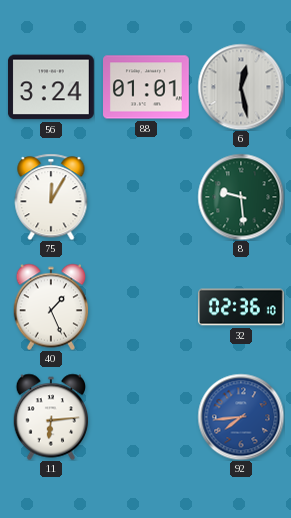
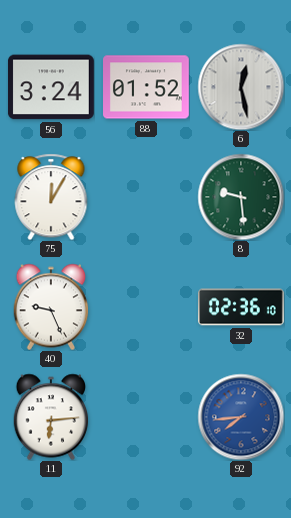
88: 01:01 -> 01:52
40: 1:26 -> 9:26
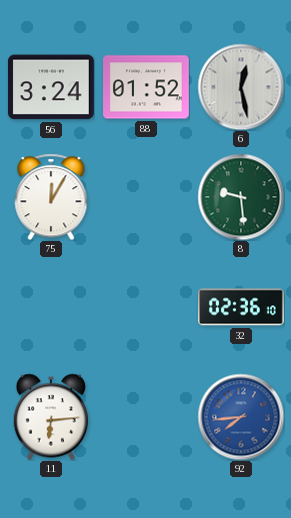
40: 9:26 -> none
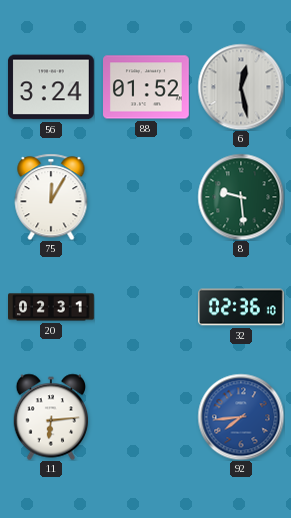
20: none -> 02:31
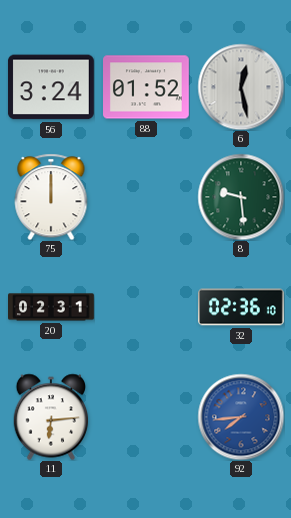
75: 12:05 -> 12:00
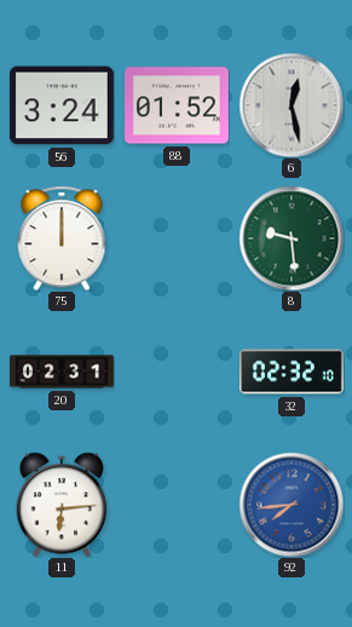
32: 02:36 -> 02:32
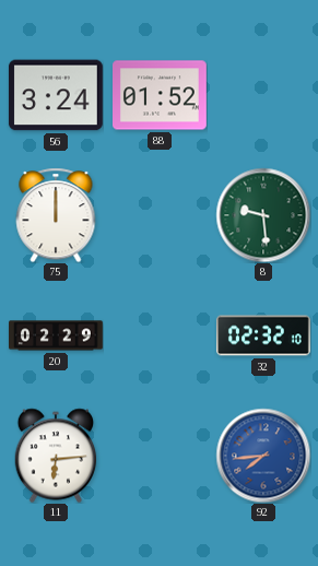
6: 12:28 -> none
20: 02:31 -> 02:29
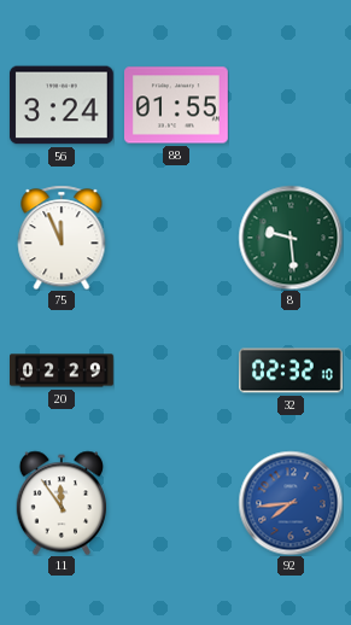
88: 01:52 -> 01:55
75: 12:00 -> 11:56
11: 6:14 -> 11:54
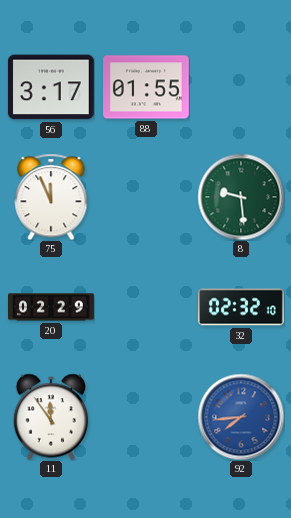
56: 3:24 -> 3:17
